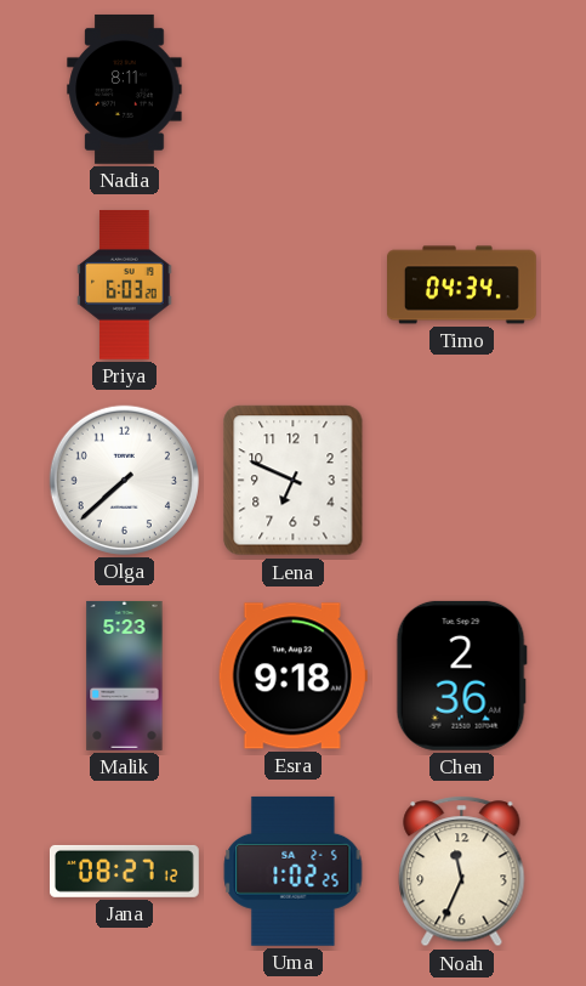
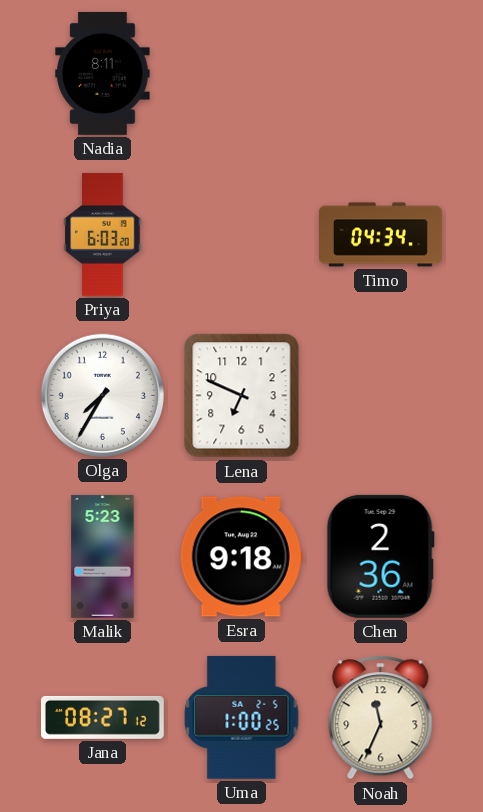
Olga: 7:38 -> 7:35
Uma: 1:02 -> 1:00
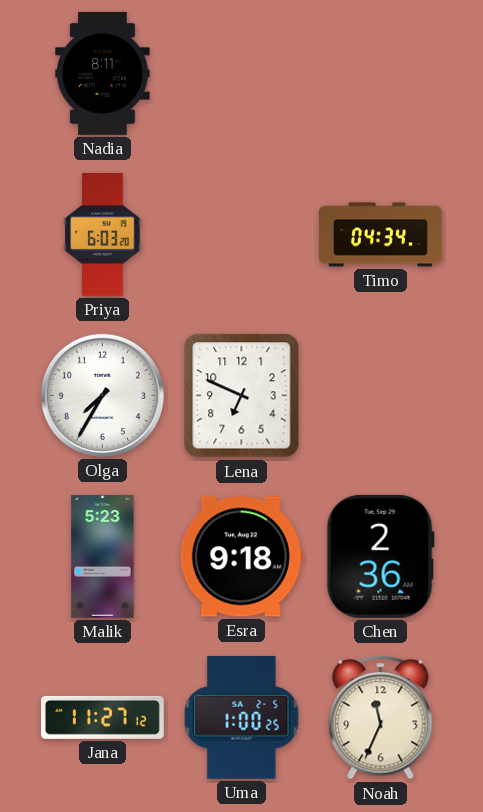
Jana: 08:27 -> 11:27
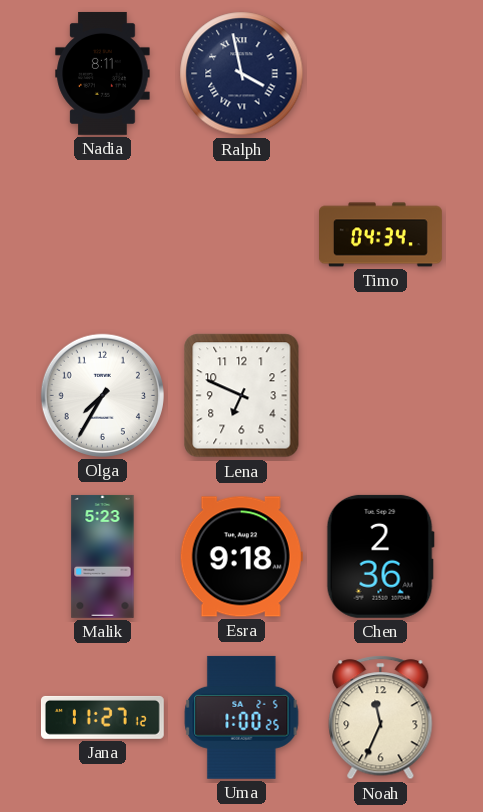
Ralph: none -> 3:58
Priya: 6:03 -> none
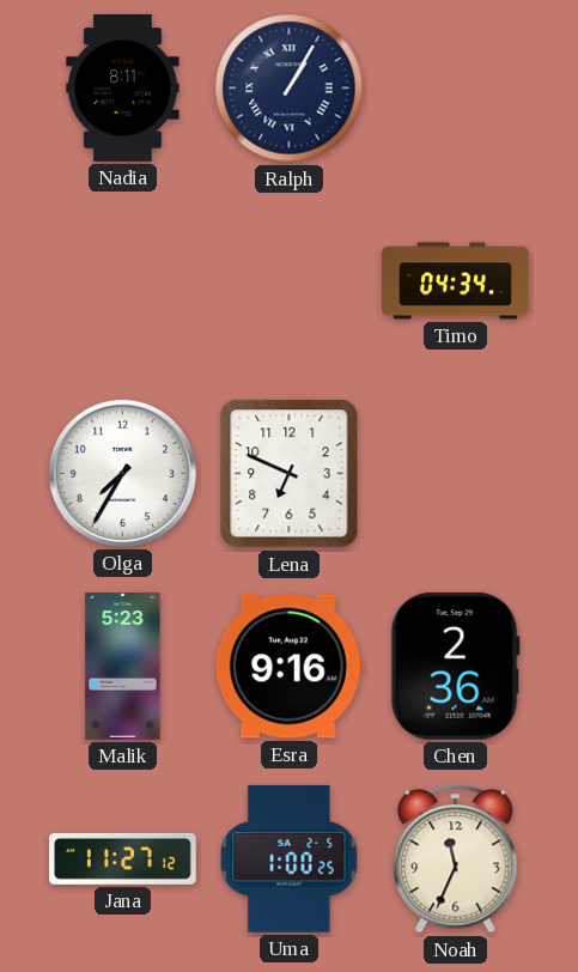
Ralph: 3:58 -> 1:05
Esra: 9:18 -> 9:16
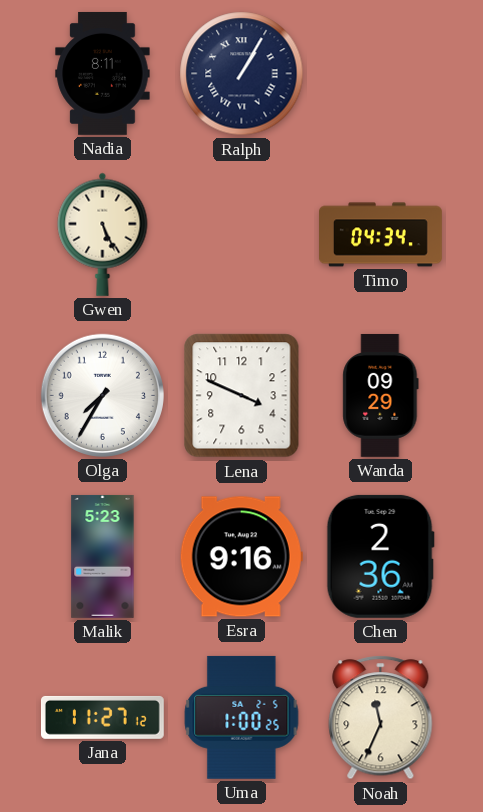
Gwen: none -> 5:26
Lena: 6:49 -> 3:49
Wanda: none -> 09:29
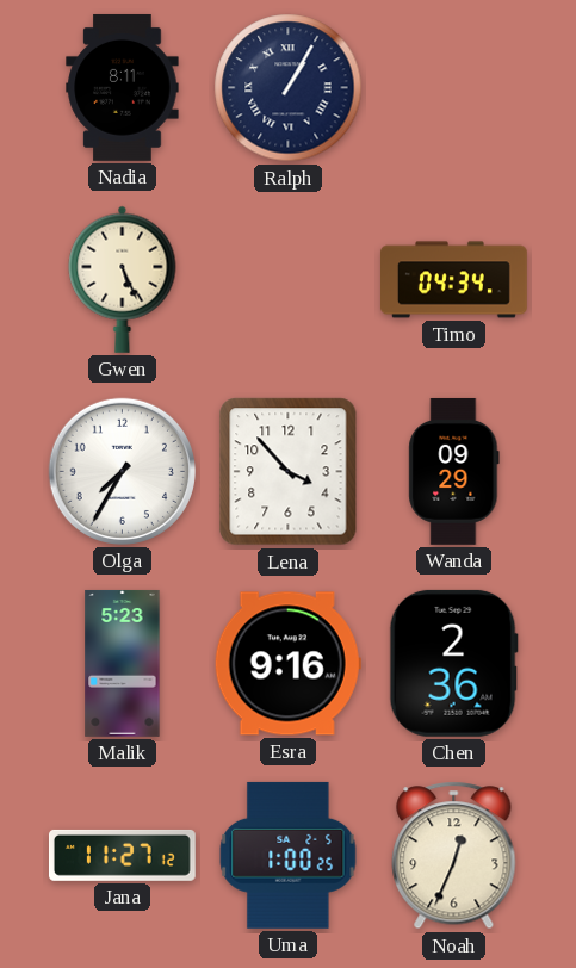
Lena: 3:49 -> 3:53
Noah: 11:34 -> 12:34
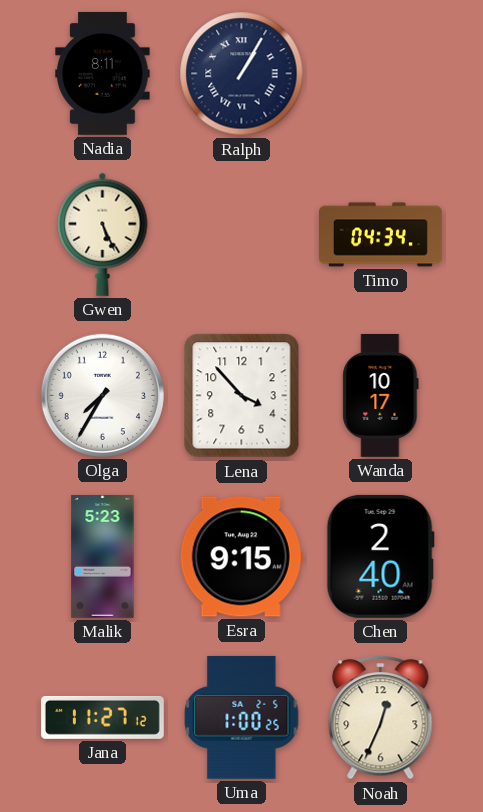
Wanda: 09:29 -> 10:17
Esra: 9:16 -> 9:15
Chen: 2:36 -> 2:40
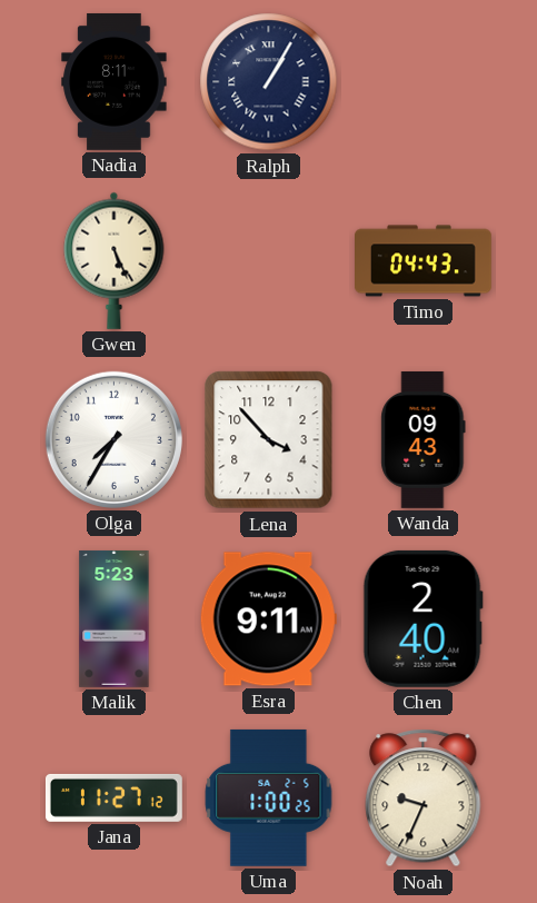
Timo: 04:34 -> 04:43
Wanda: 10:17 -> 09:43
Esra: 9:15 -> 9:11
Noah: 12:34 -> 9:34
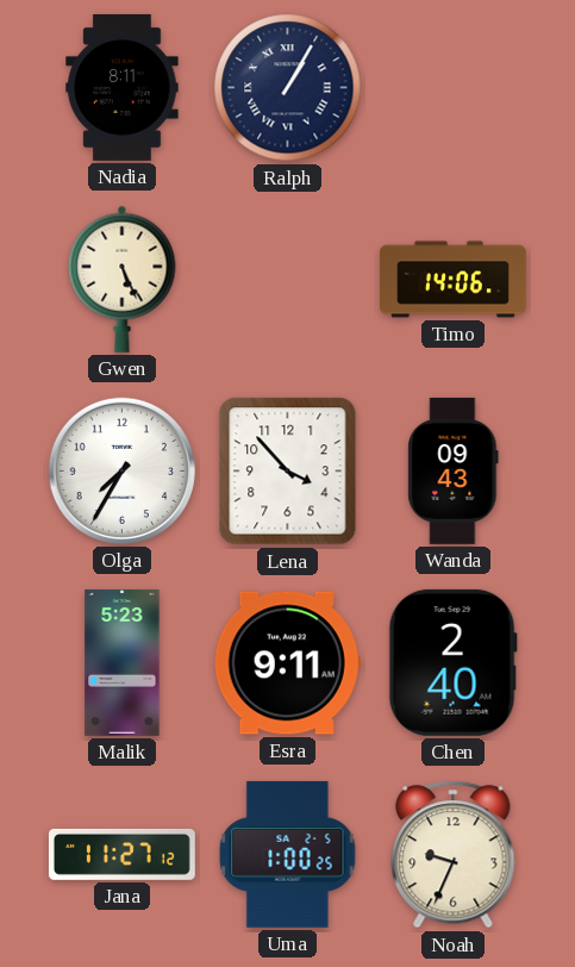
Timo: 04:43 -> 14:06
